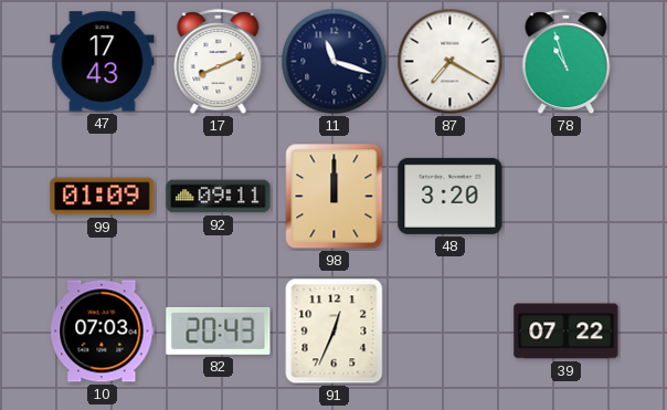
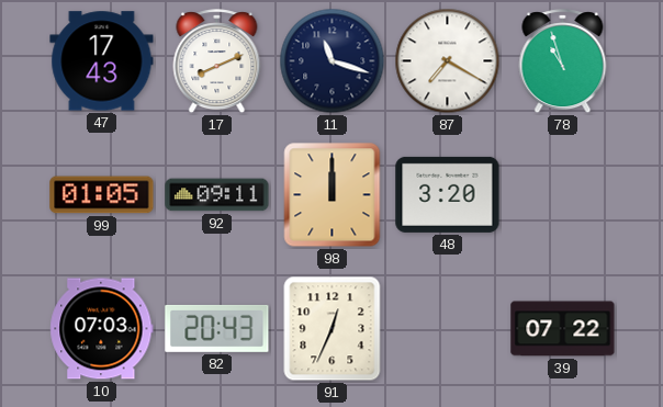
99: 01:09 -> 01:05
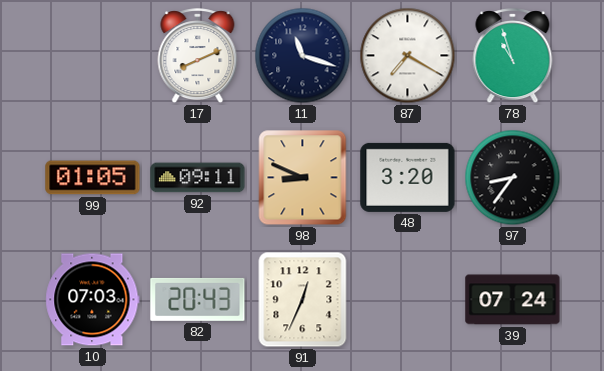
47: 17:43 -> none
98: 12:00 -> 8:49
97: none -> 8:36
39: 07:22 -> 07:24
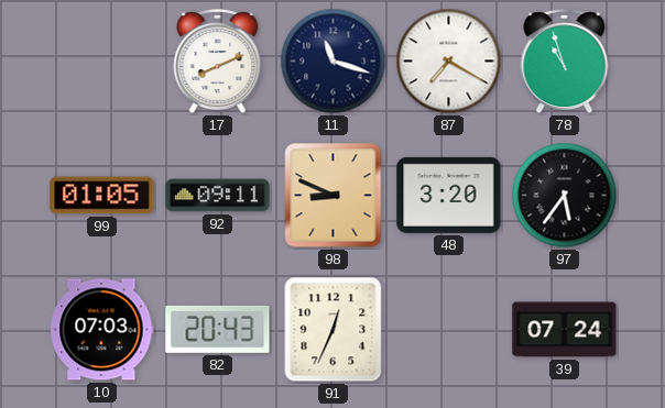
97: 8:36 -> 5:36
